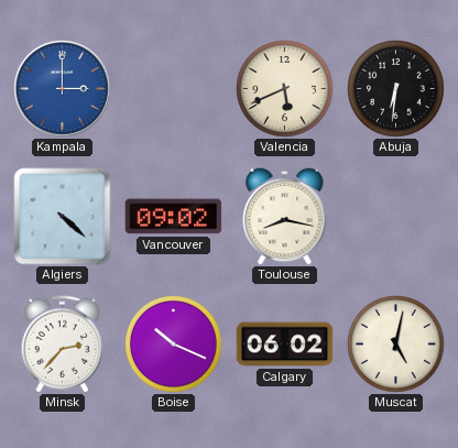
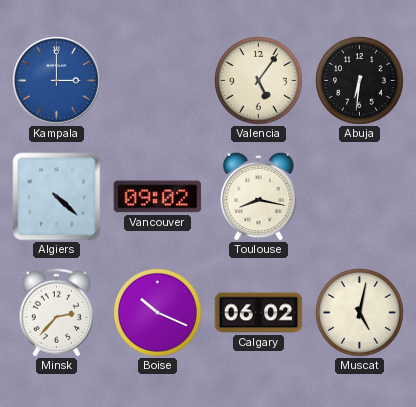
Valencia: 5:41 -> 5:06
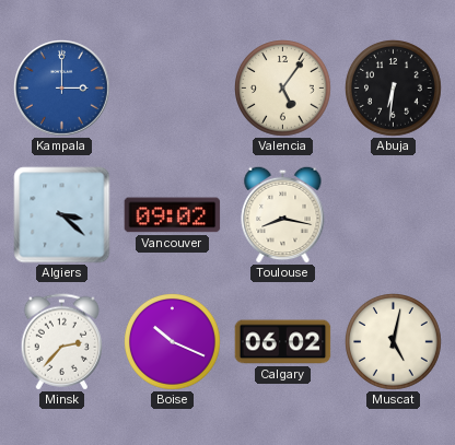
Algiers: 4:22 -> 3:22
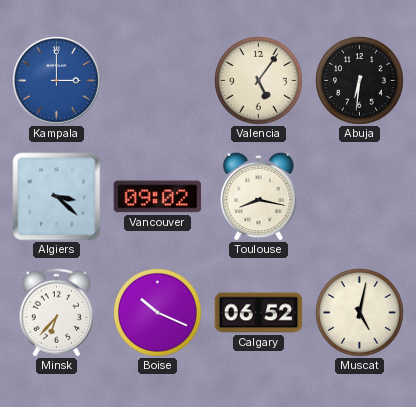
Minsk: 2:37 -> 6:37
Calgary: 06:02 -> 06:52
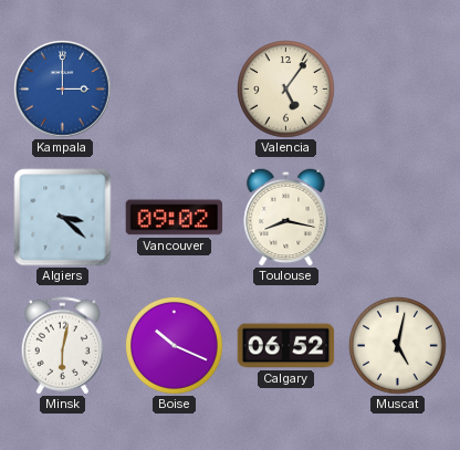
Abuja: 6:31 -> none
Minsk: 6:37 -> 6:02
